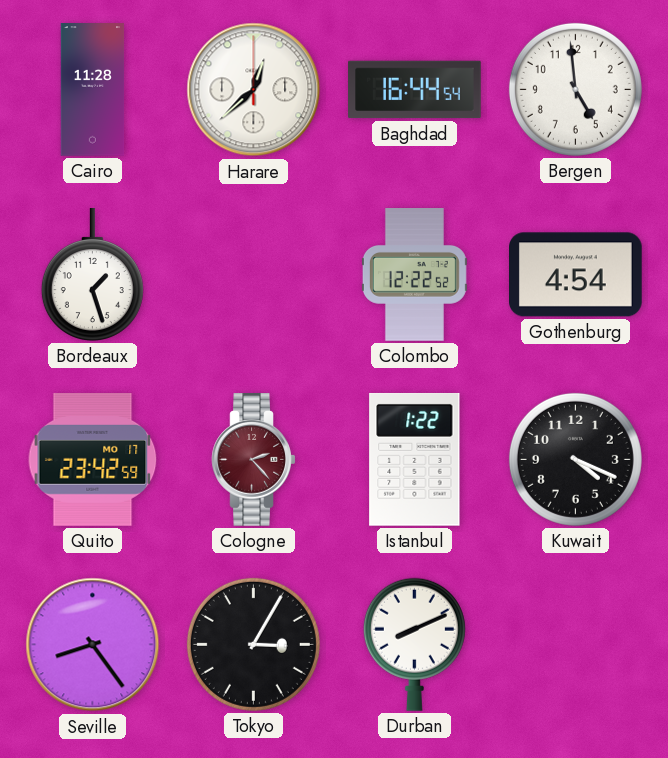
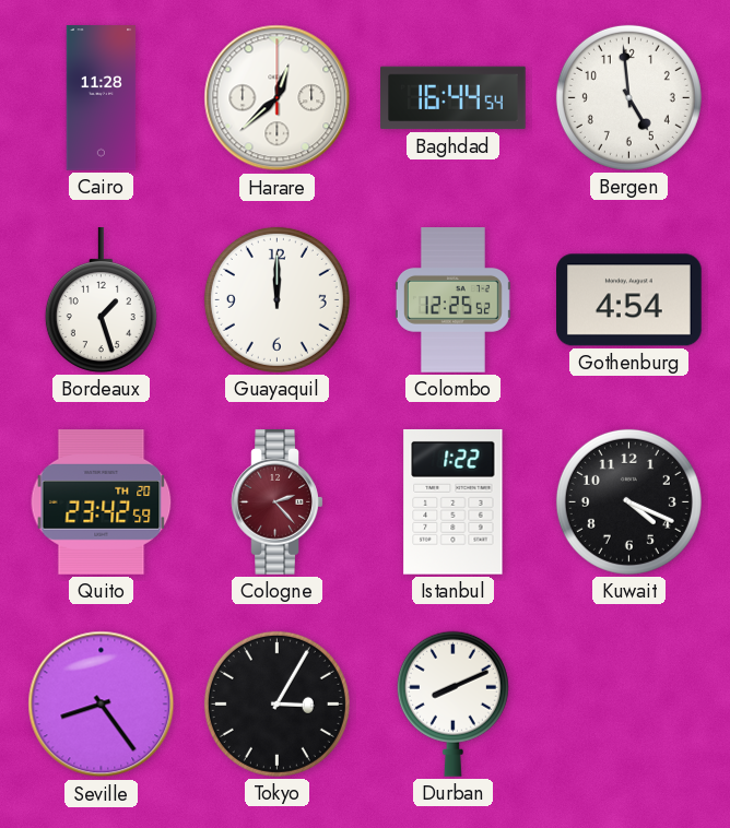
Guayaquil: none -> 12:00
Colombo: 12:22 -> 12:25
Quito date: MO 17 -> TH 20
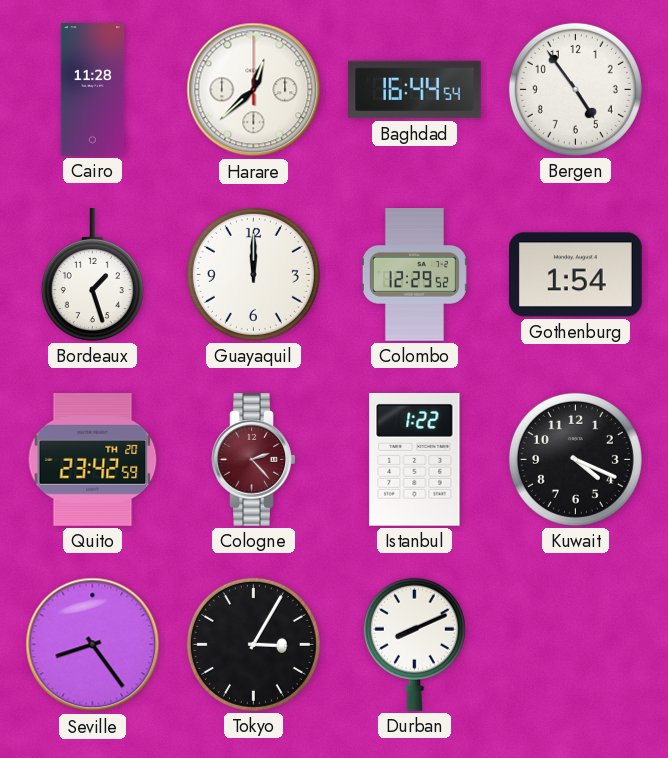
Bergen: 4:59 -> 4:54
Colombo: 12:25 -> 12:29
Gothenburg: 4:54 -> 1:54
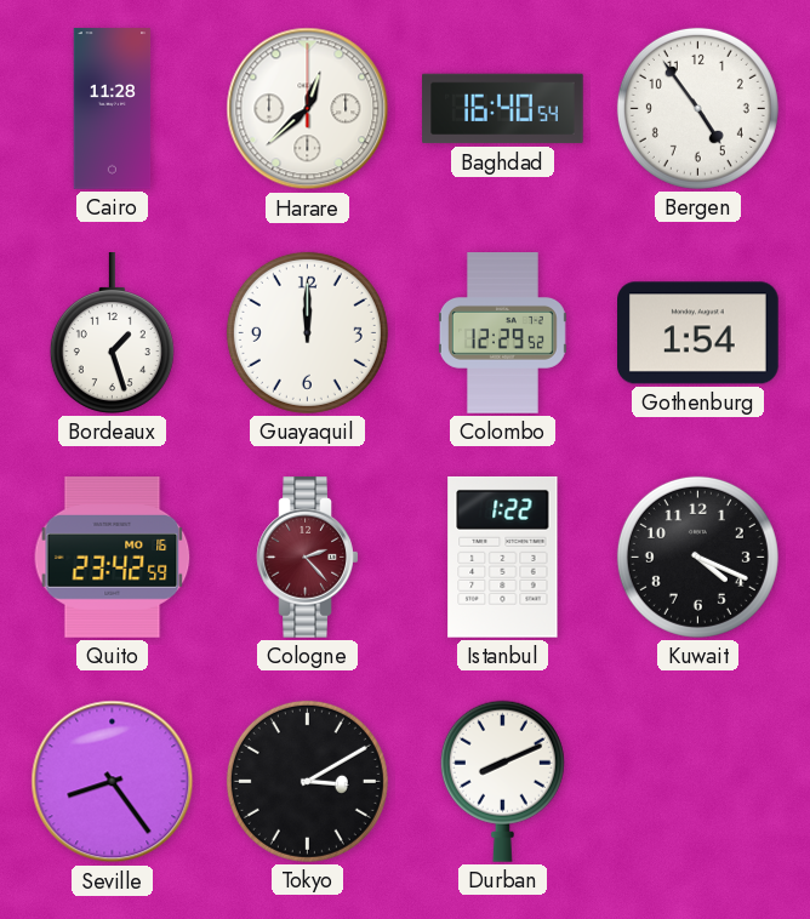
Baghdad: 16:44 -> 16:40
Quito date: TH 20 -> MO 16
Tokyo: 3:05 -> 3:10
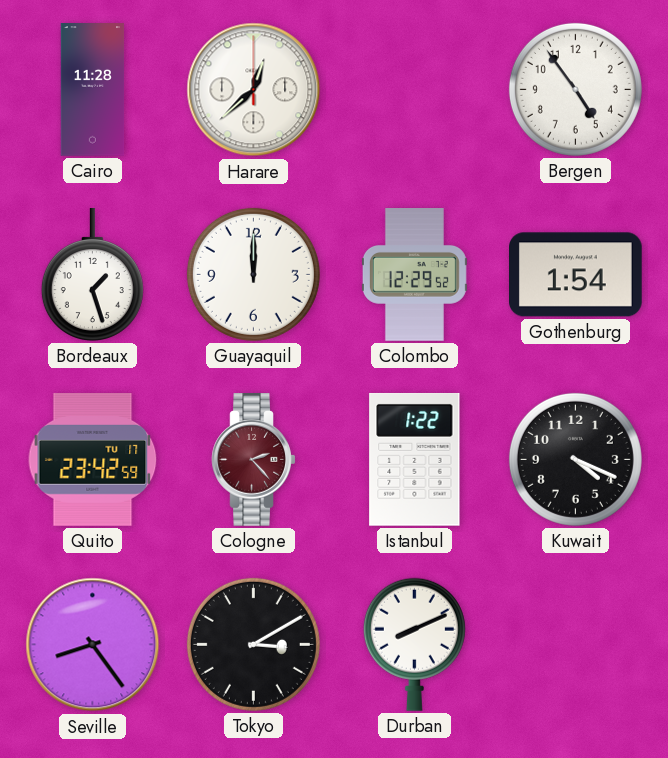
Baghdad: 16:40 -> none
Quito date: MO 16 -> TU 17
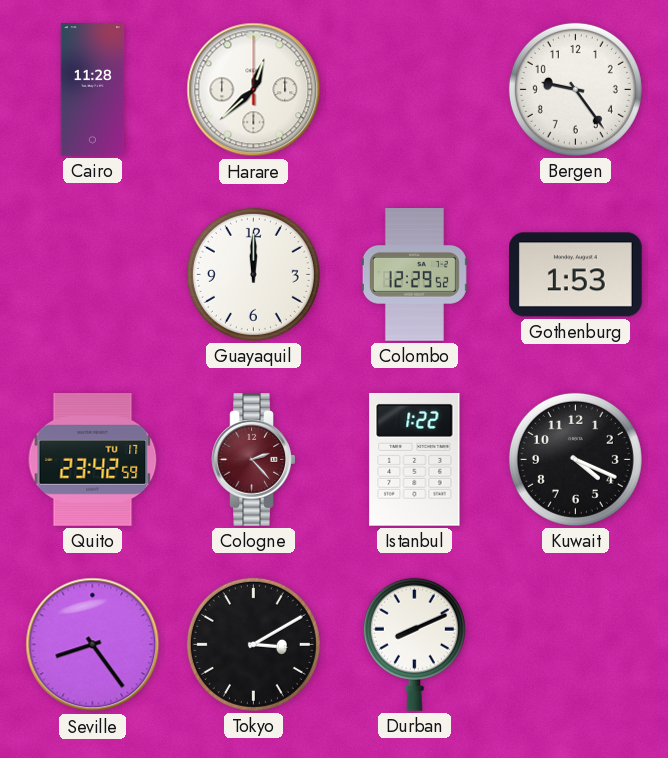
Bergen: 4:54 -> 9:24
Bordeaux: 1:27 -> none
Gothenburg: 1:54 -> 1:53
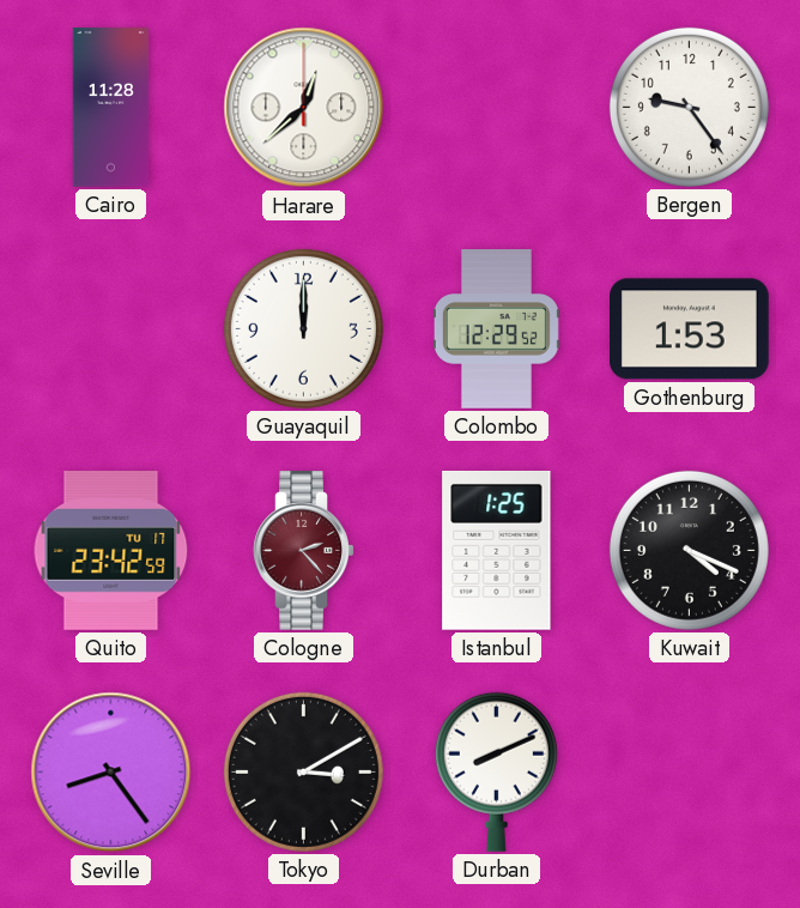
Istanbul: 1:22 -> 1:25
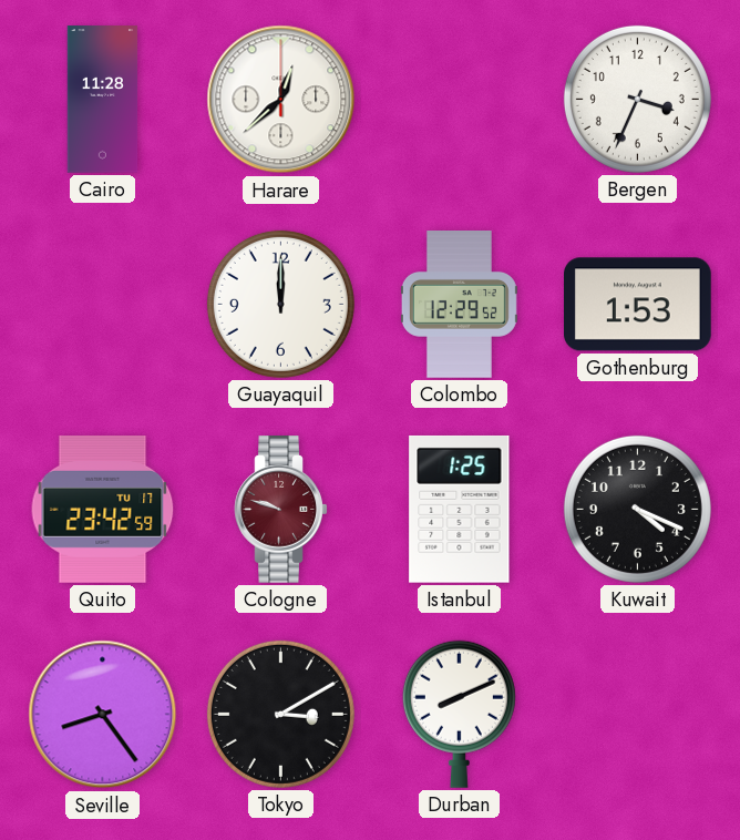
Bergen: 9:24 -> 3:34
Cologne: 2:23 -> 9:48
